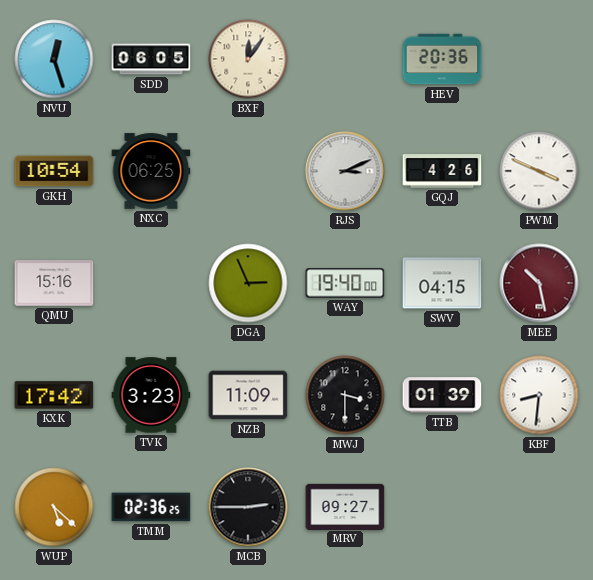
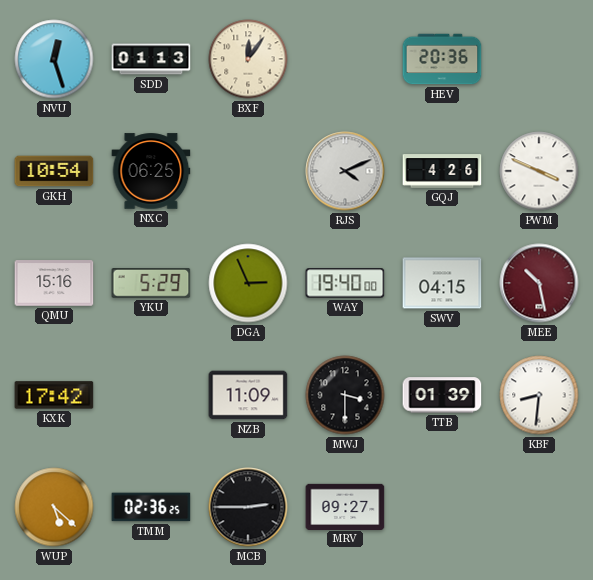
SDD: 06:05 -> 01:13
RJS: 3:11 -> 4:11
YKU: none -> 5:29
TVK: 3:23 -> none
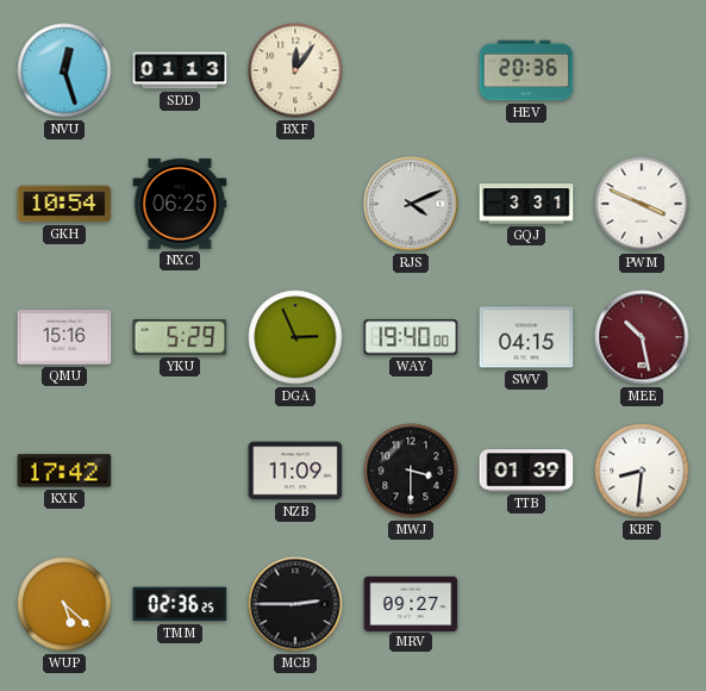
GQJ: 4:26 -> 3:31
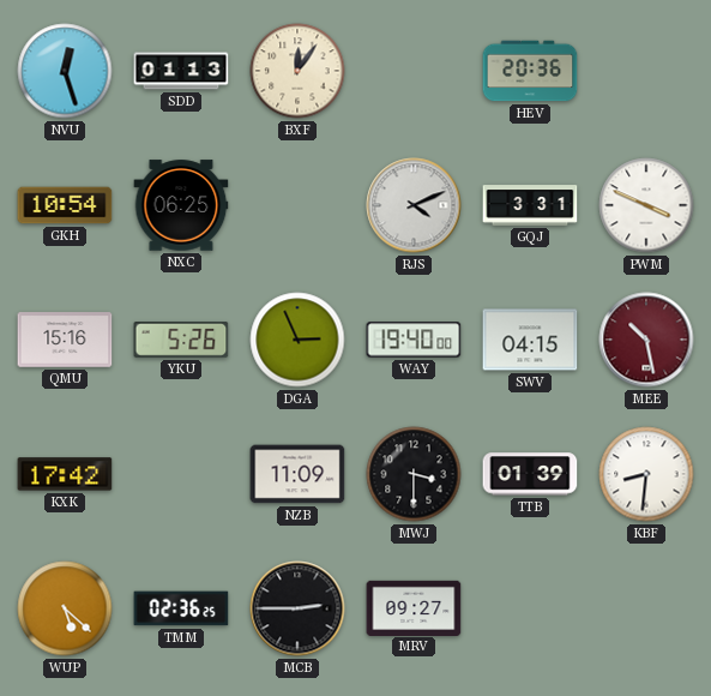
YKU: 5:29 -> 5:26
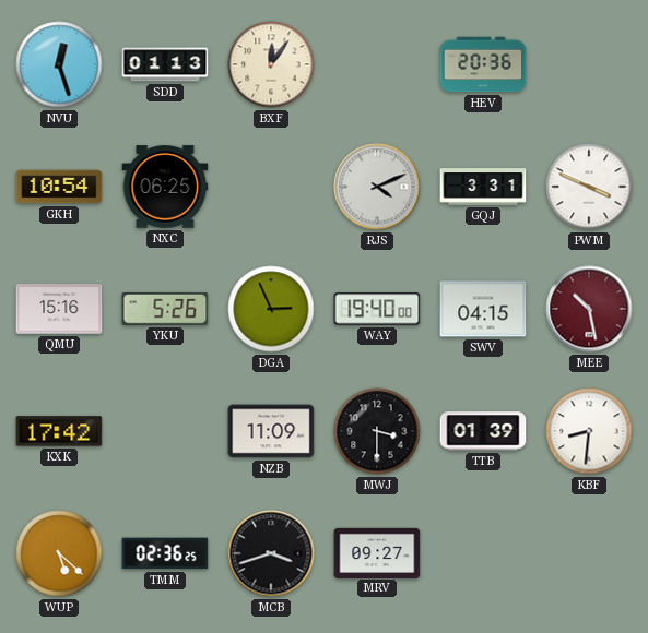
MCB: 2:45 -> 3:42
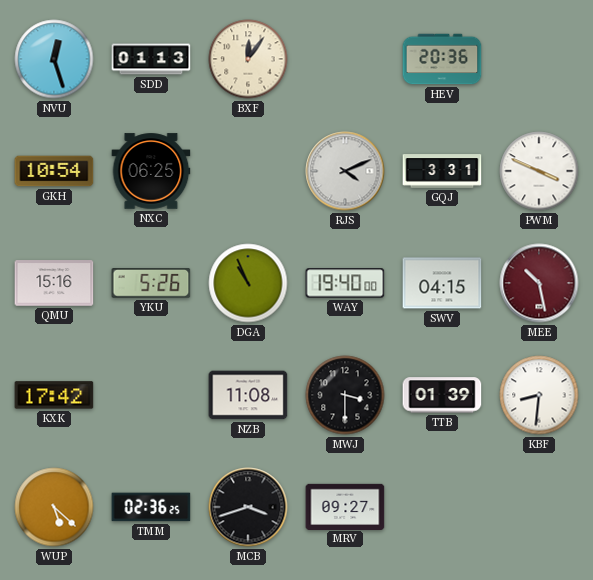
DGA: 2:56 -> 10:56
NZB: 11:09 -> 11:08
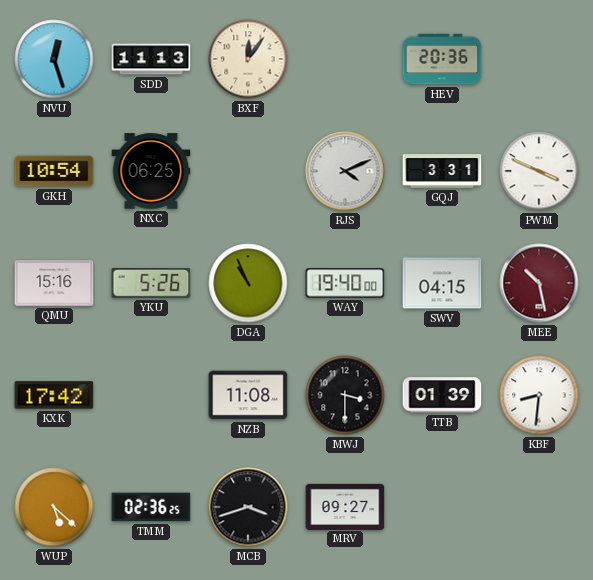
SDD: 01:13 -> 11:13
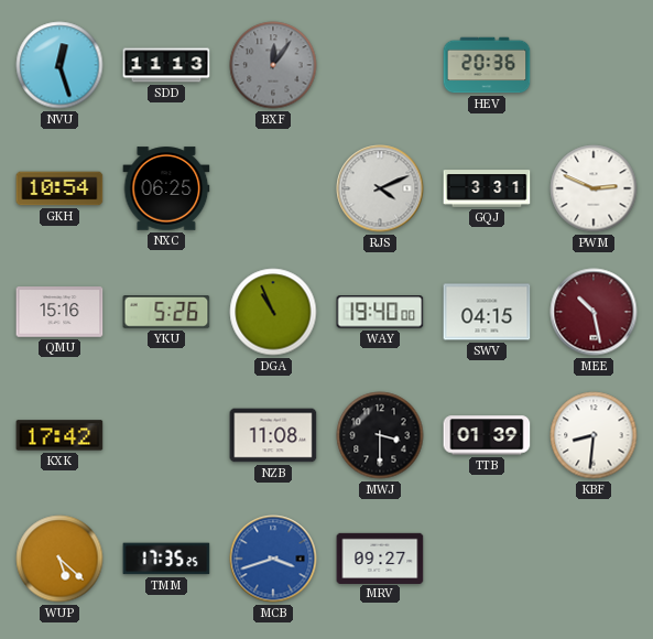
BXF dial: cream -> grey
PWM: 3:49 -> 2:49
TMM: 02:36 -> 17:35
MCB dial: black -> blue
